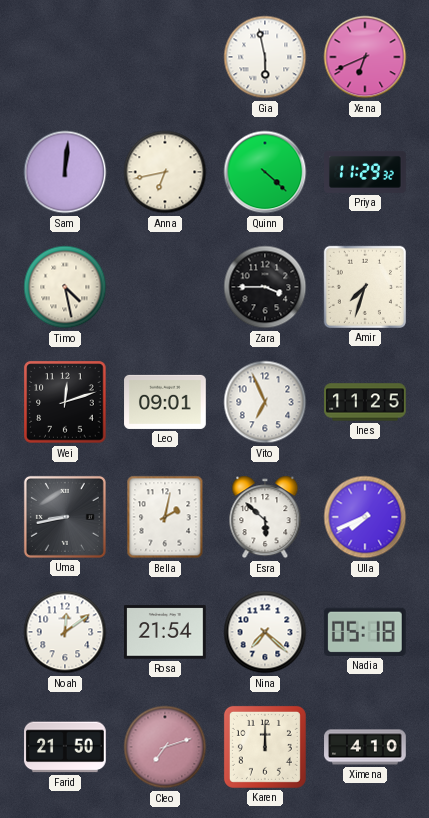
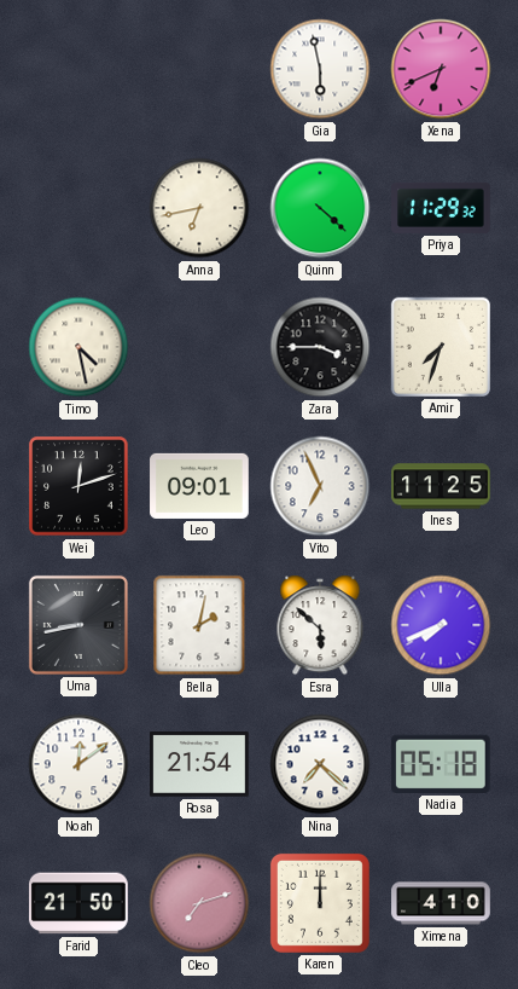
Sam: 12:01 -> none
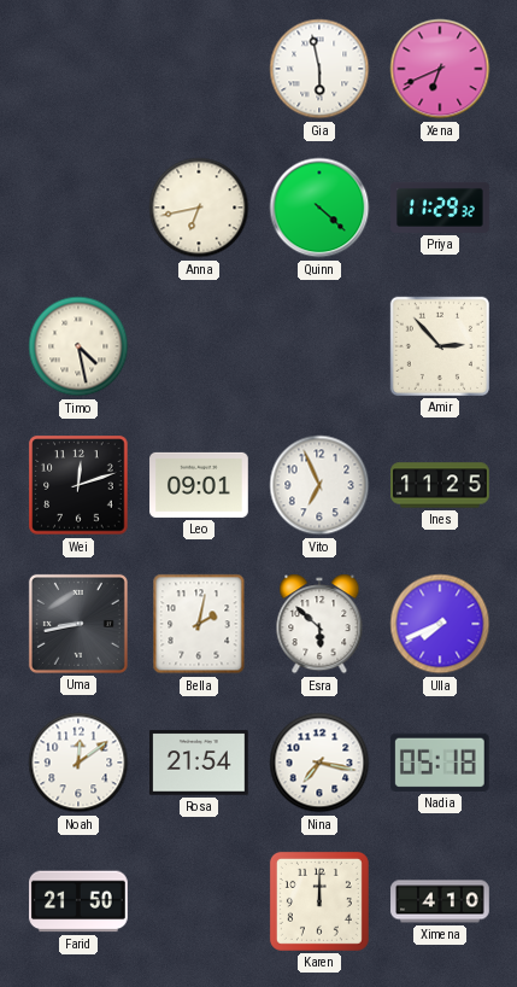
Zara: 3:45 -> none
Amir: 7:33 -> 2:53
Nina: 7:22 -> 7:17
Cleo: 7:12 -> none
